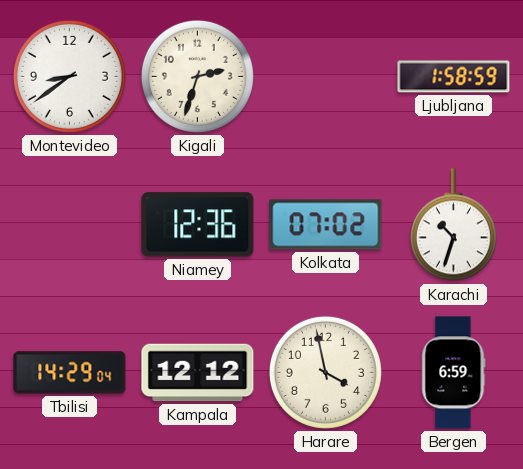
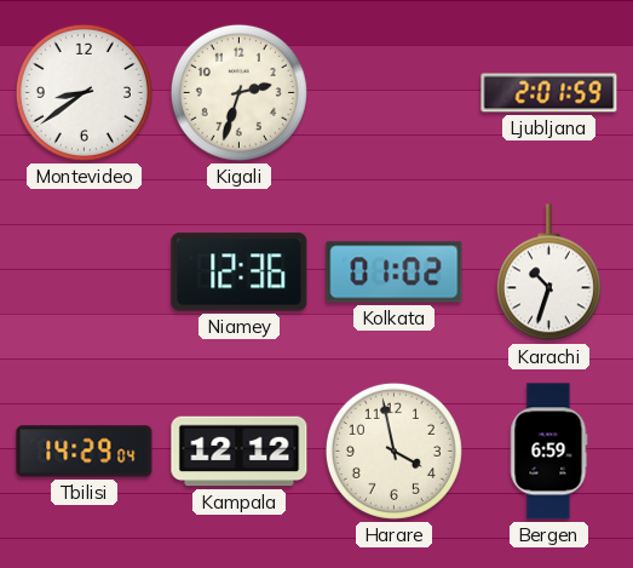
Ljubljana: 1:58 -> 2:01
Kolkata: 07:02 -> 01:02
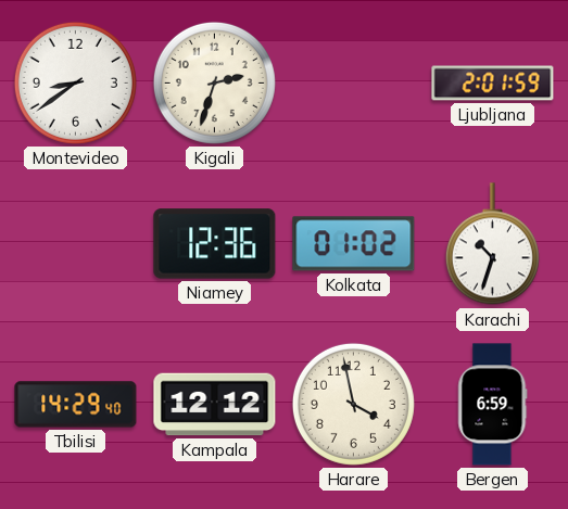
Tbilisi: 14:29:04 -> 14:29:40
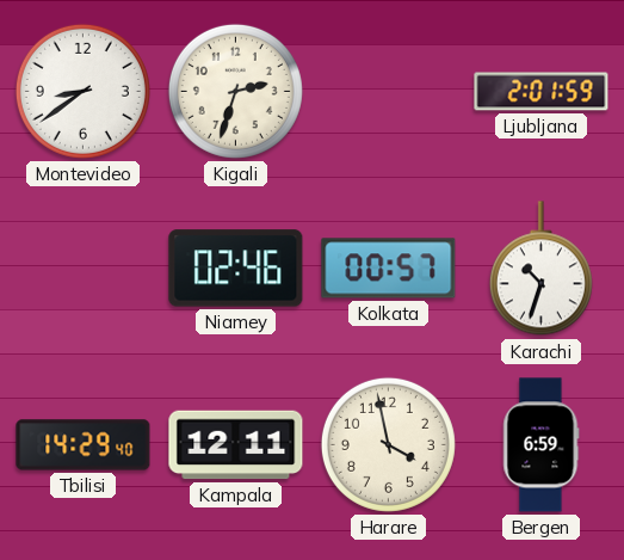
Niamey: 12:36 -> 02:46
Kolkata: 01:02 -> 00:57
Kampala: 12:12 -> 12:11
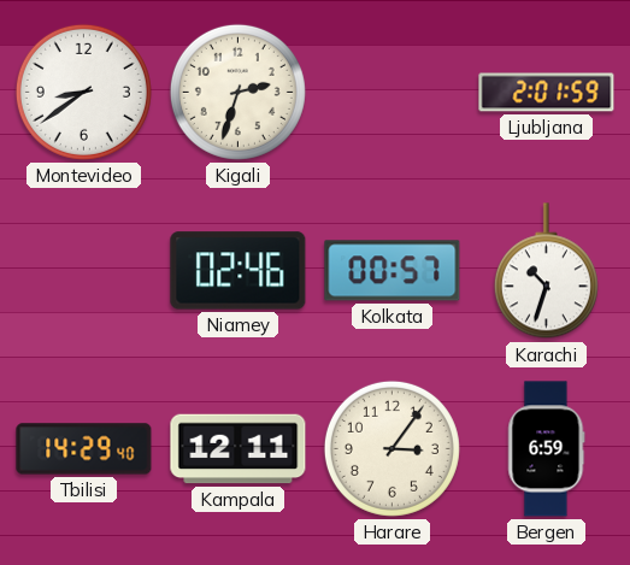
Harare: 3:58 -> 3:06
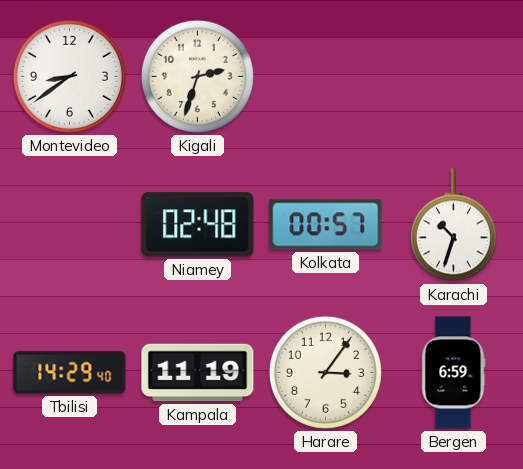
Ljubljana: 2:01 -> none
Niamey: 02:46 -> 02:48
Kampala: 12:11 -> 11:19
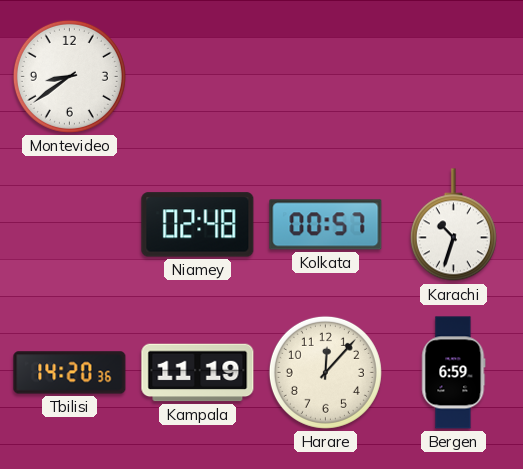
Kigali: 2:33 -> none
Tbilisi: 14:29 -> 14:20
Harare: 3:06 -> 12:07
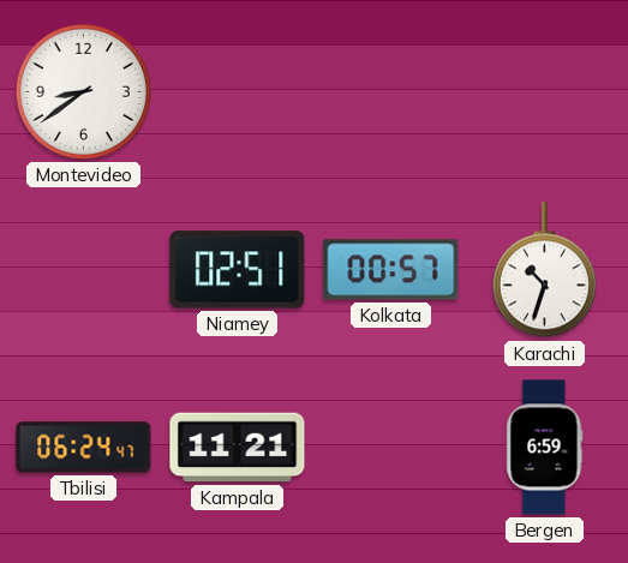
Niamey: 02:48 -> 02:51
Tbilisi: 14:20 -> 06:24
Kampala: 11:19 -> 11:21
Harare: 12:07 -> none
